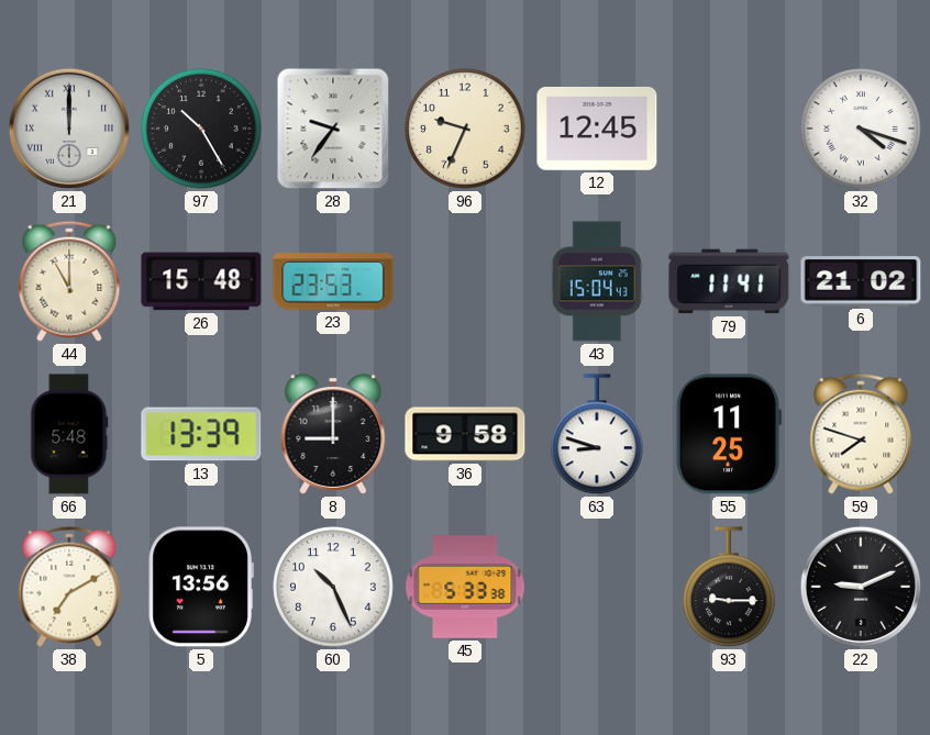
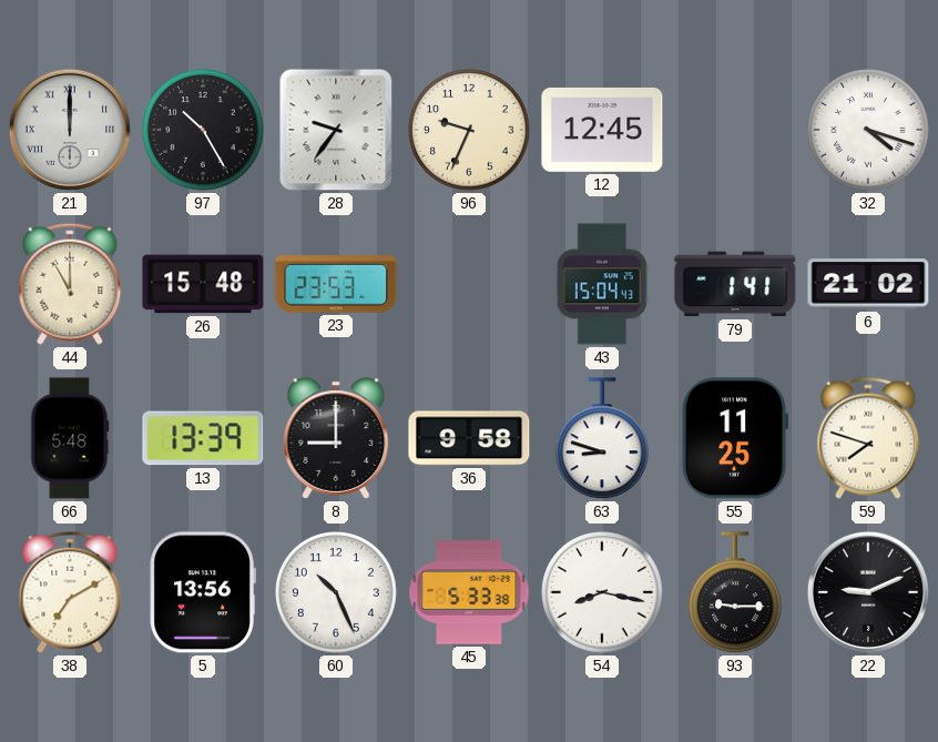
79: 11:41 -> 1:41
54: none -> 8:17
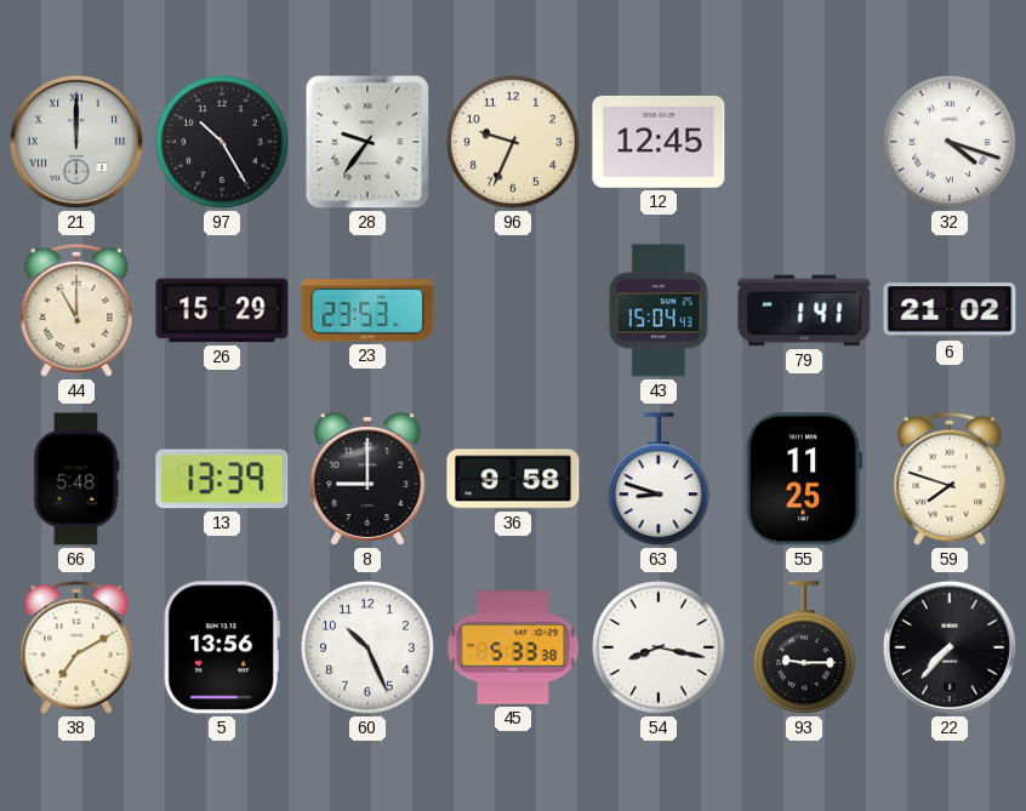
26: 15:48 -> 15:29
22: 9:11 -> 7:37
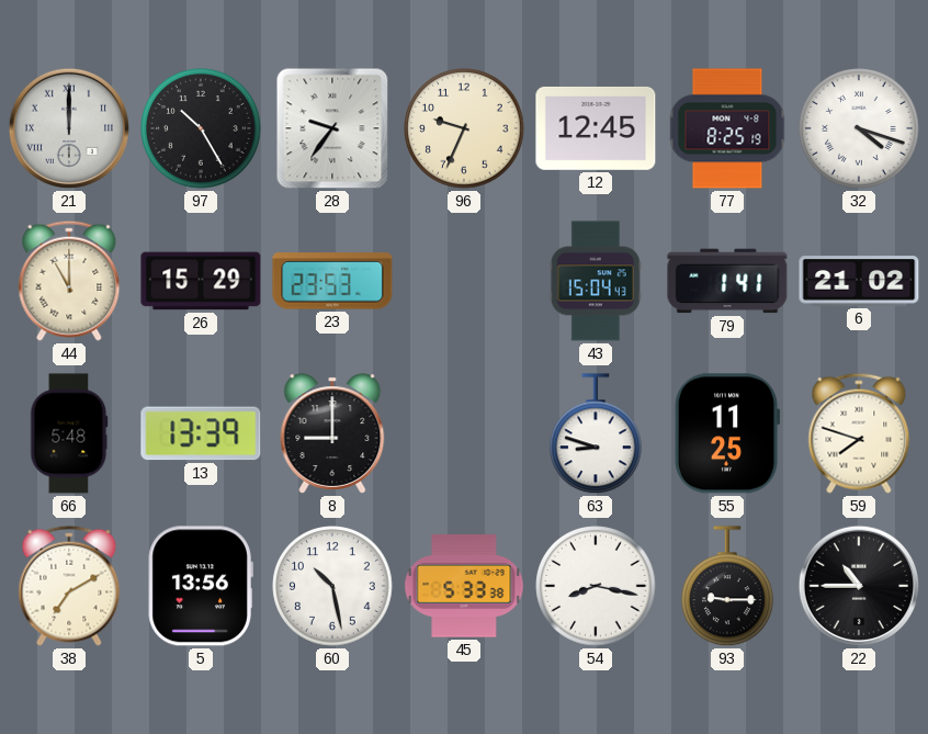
77: none -> 8:25
36: 9:58 -> none
60: 10:26 -> 10:28
22: 7:37 -> 10:45
